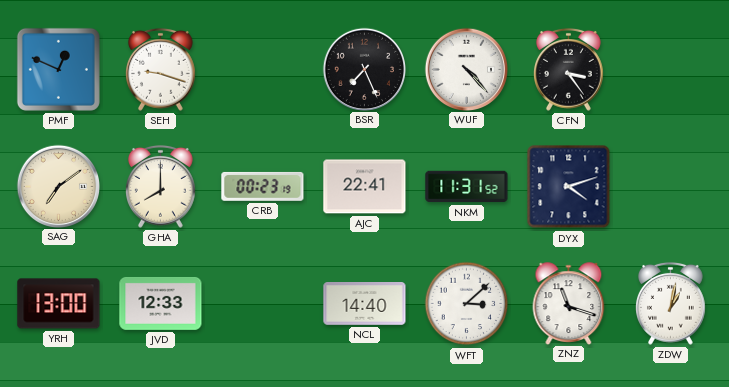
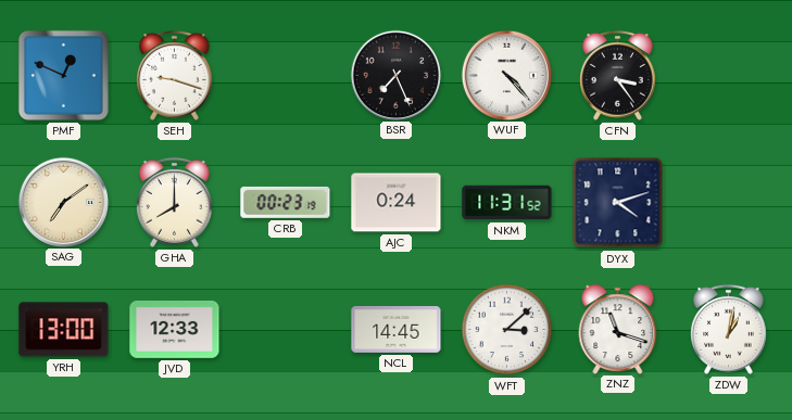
AJC: 22:41 -> 0:24
NCL: 14:40 -> 14:45
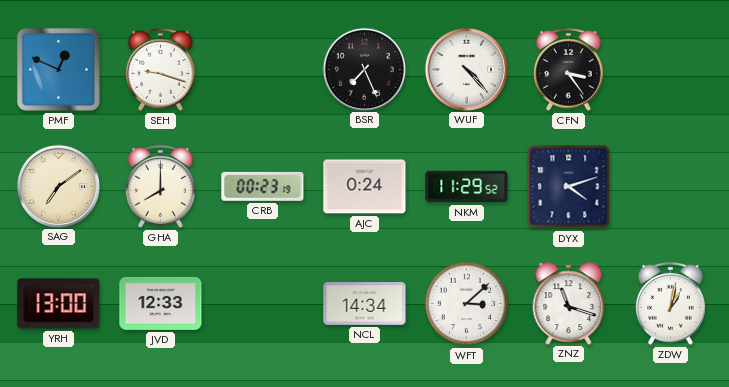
NKM: 11:31 -> 11:29
NCL: 14:45 -> 14:34
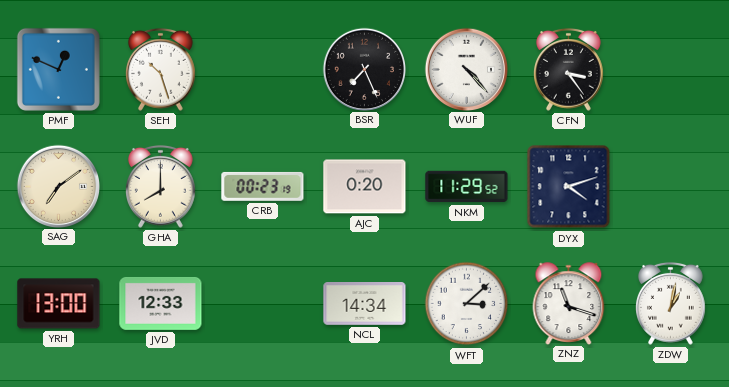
SEH: 9:18 -> 10:27
AJC: 0:24 -> 0:20
